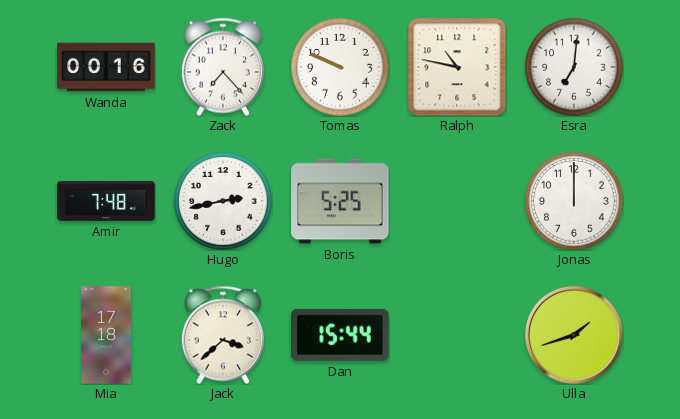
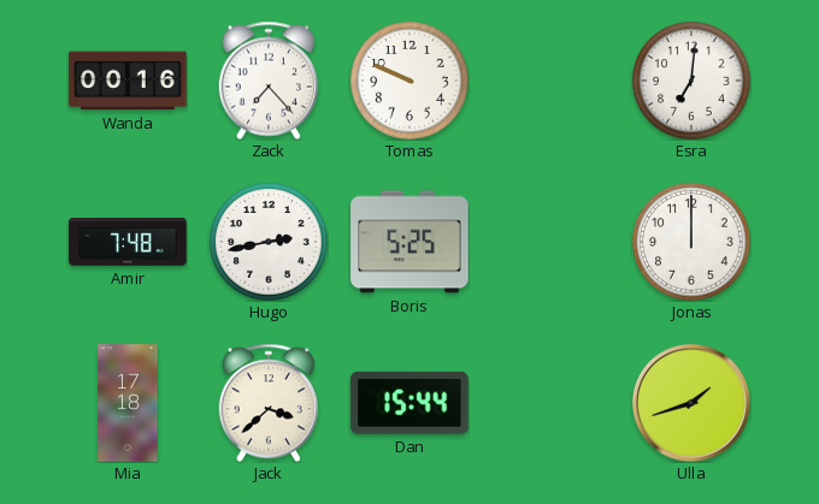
Ralph: 10:47 -> none
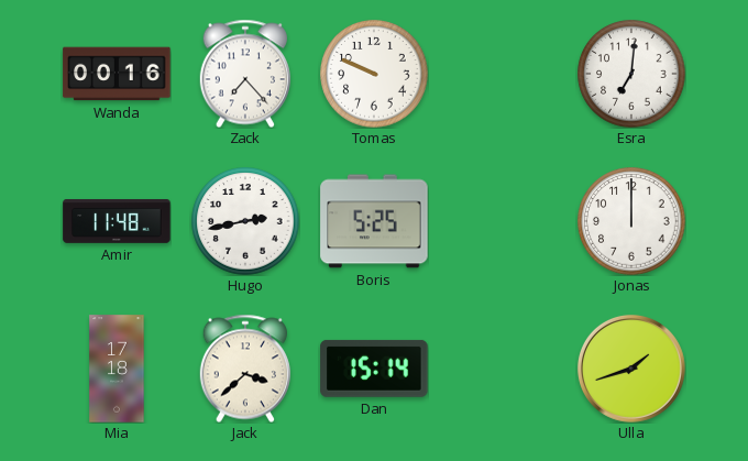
Amir: 7:48 -> 11:48
Dan: 15:44 -> 15:14
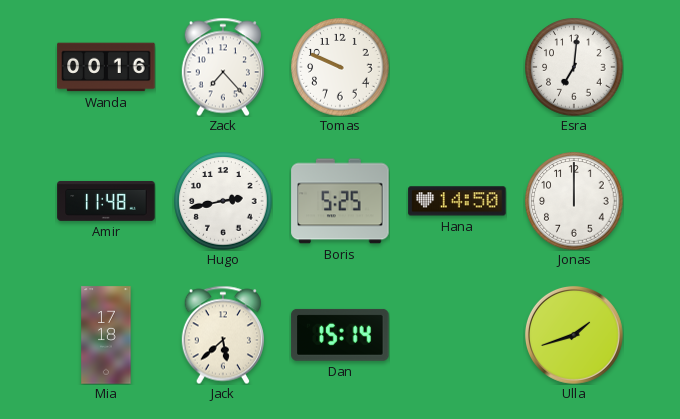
Hana: none -> 14:50
Jack: 3:38 -> 5:38
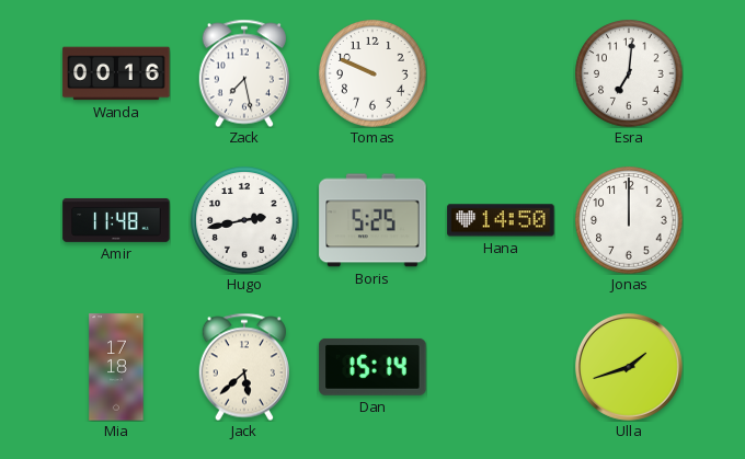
Zack: 7:23 -> 7:28
